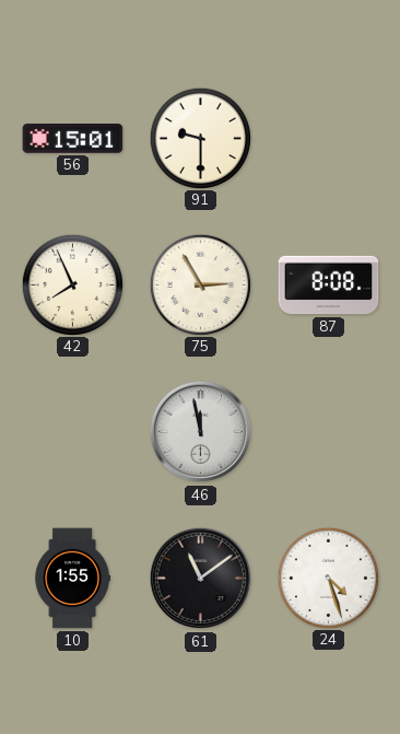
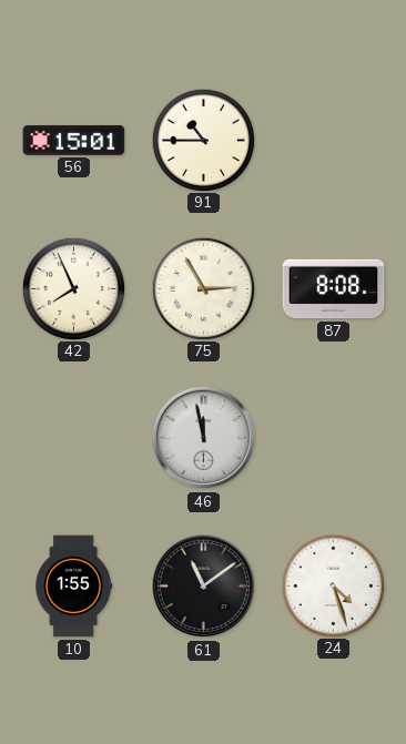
91: 9:30 -> 10:45
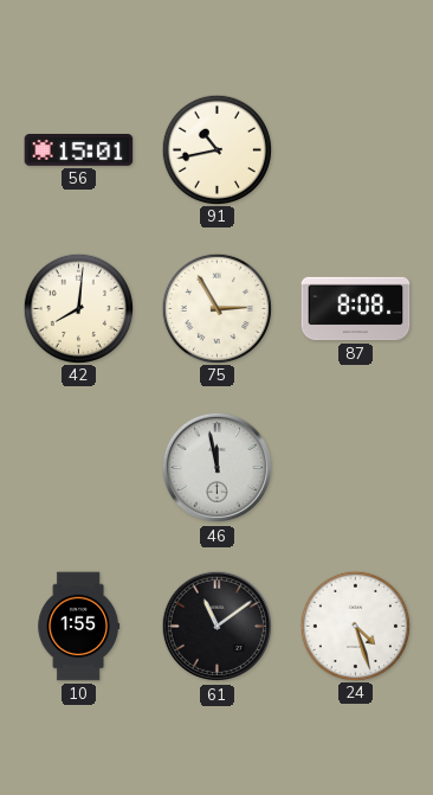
91: 10:45 -> 10:43
42: 7:56 -> 8:01
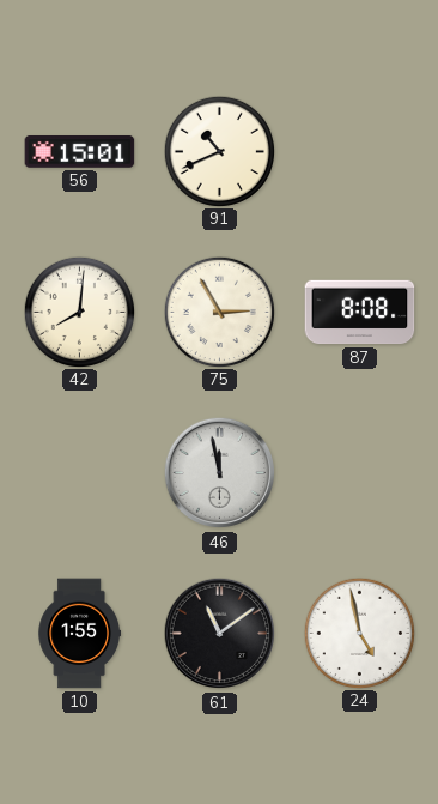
91: 10:43 -> 10:41
24: 4:27 -> 4:58
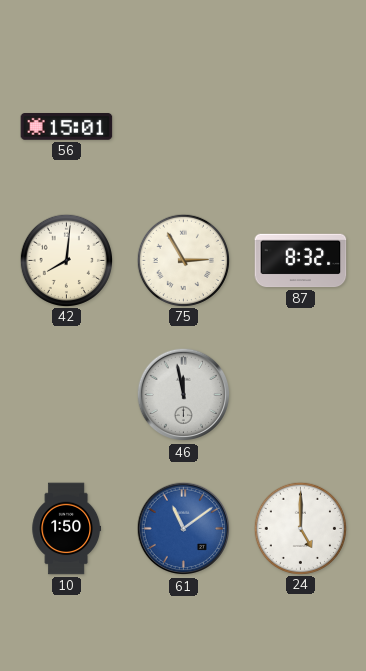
91: 10:41 -> none
87: 8:08 -> 8:32
10: 1:55 -> 1:50
61 dial: black -> blue
24: 4:58 -> 5:00
